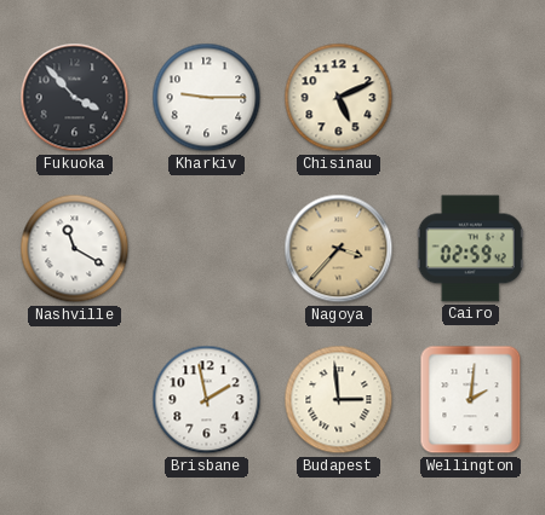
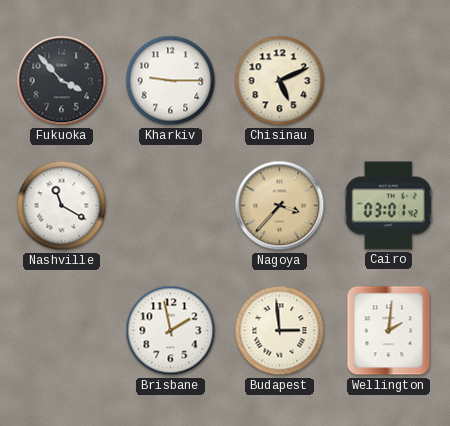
Cairo: 02:59 -> 03:01
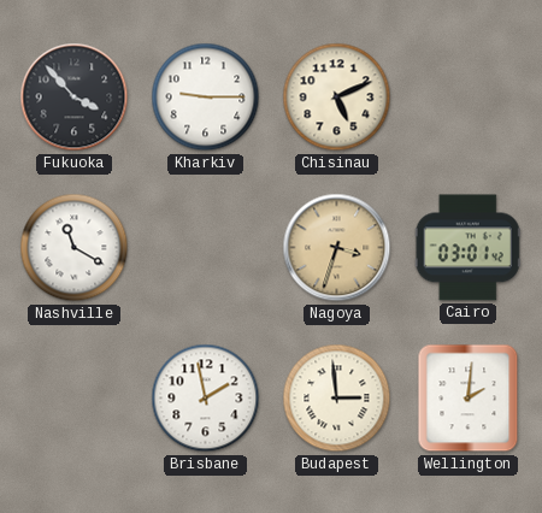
Nagoya: 3:37 -> 3:33
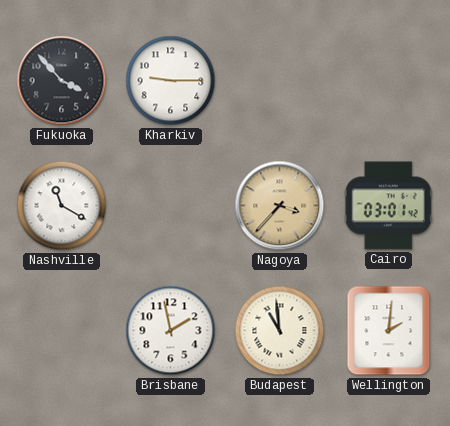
Chisinau: 5:11 -> none
Nagoya: 3:33 -> 3:37
Budapest: 2:59 -> 10:59
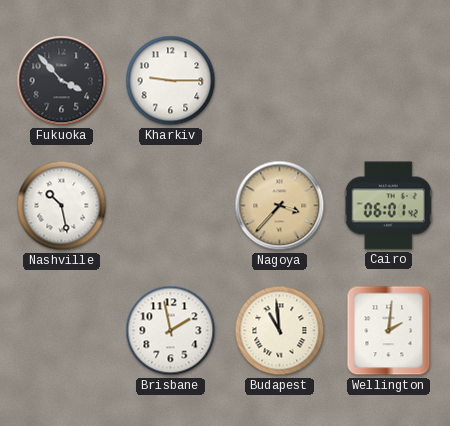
Nashville: 11:20 -> 10:28
Cairo: 03:01 -> 06:01
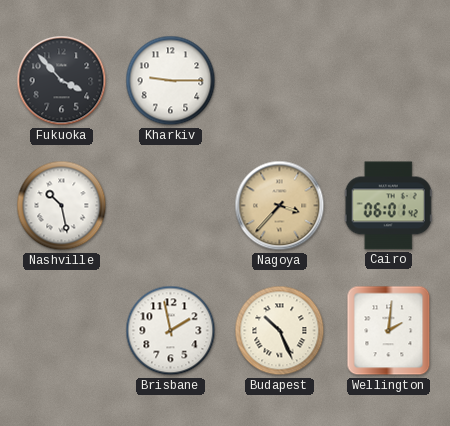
Budapest: 10:59 -> 10:26
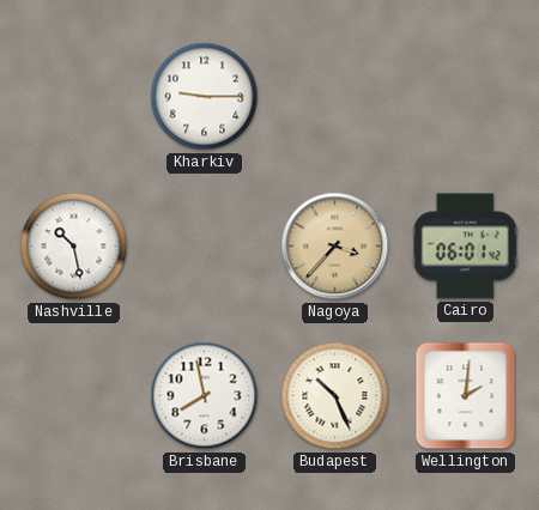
Fukuoka: 3:53 -> none
Brisbane: 1:58 -> 7:58
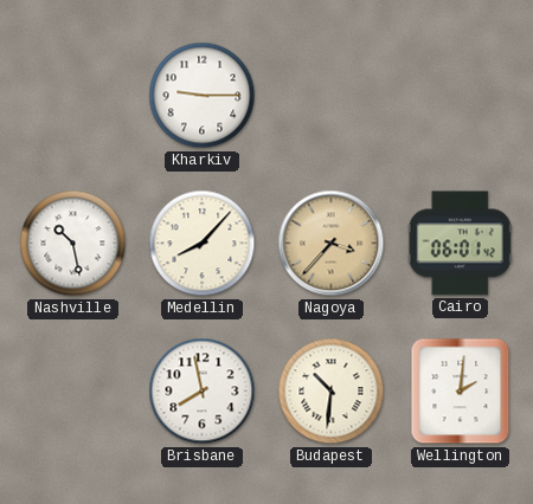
Medellin: none -> 8:07
Budapest: 10:26 -> 10:31
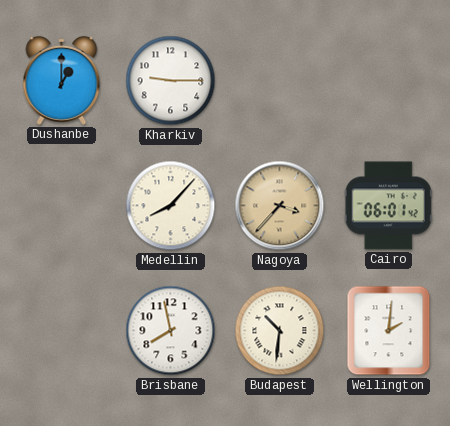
Dushanbe: none -> 1:00
Nashville: 10:28 -> none
